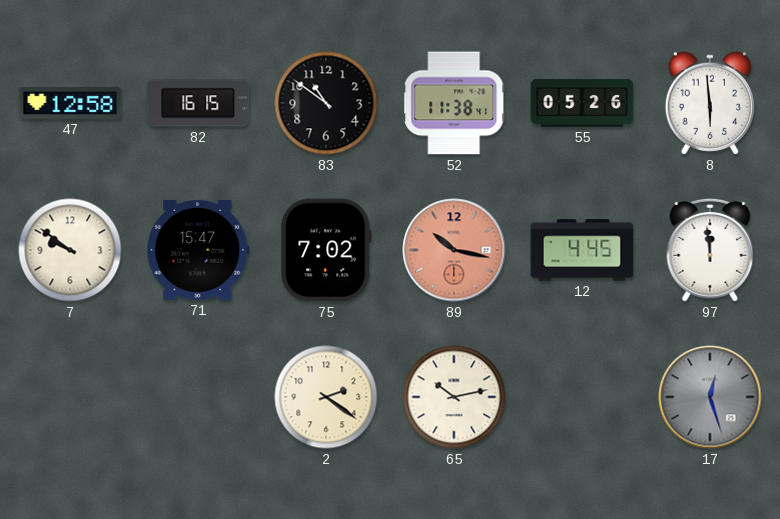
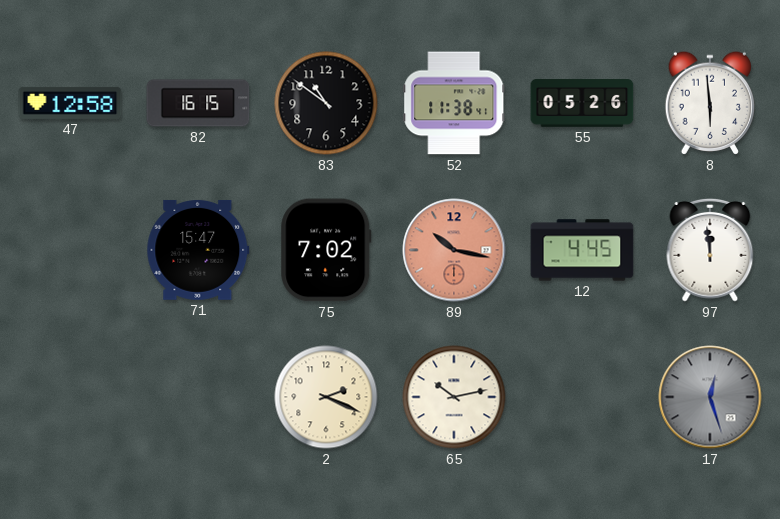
7: 9:51 -> none
2: 2:21 -> 2:19
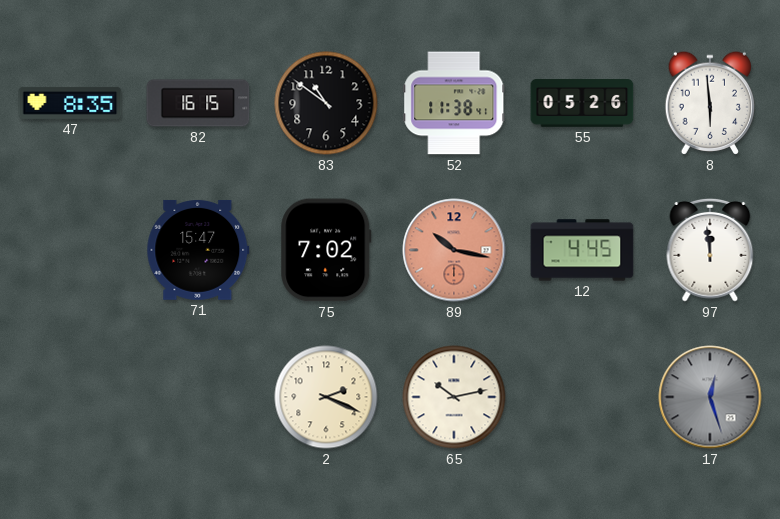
47: 12:58 -> 8:35
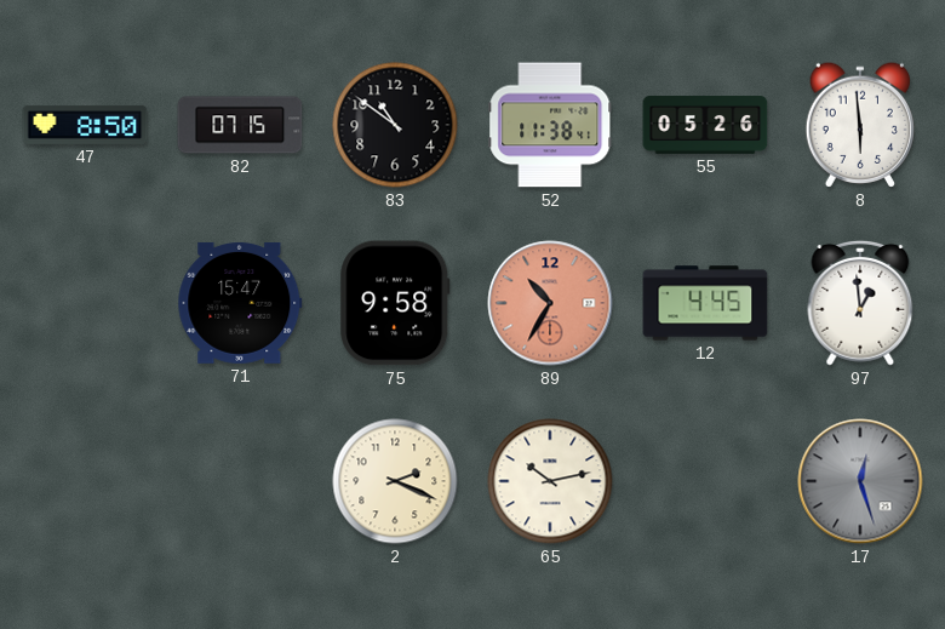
47: 8:35 -> 8:50
82: 16:15 -> 07:15
75: 7:02 -> 9:58
89: 10:17 -> 10:35
97: 11:59 -> 12:59
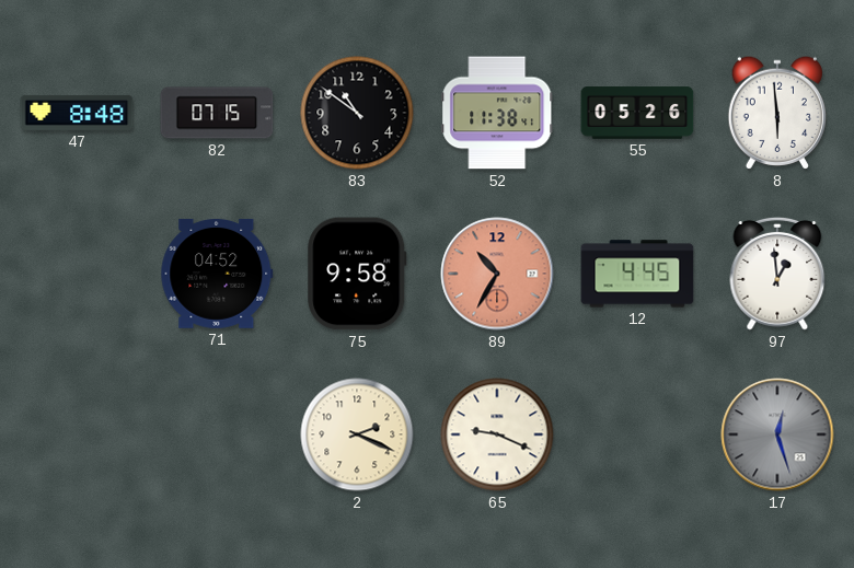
47: 8:50 -> 8:48
71: 15:47 -> 04:52
65: 10:13 -> 9:19
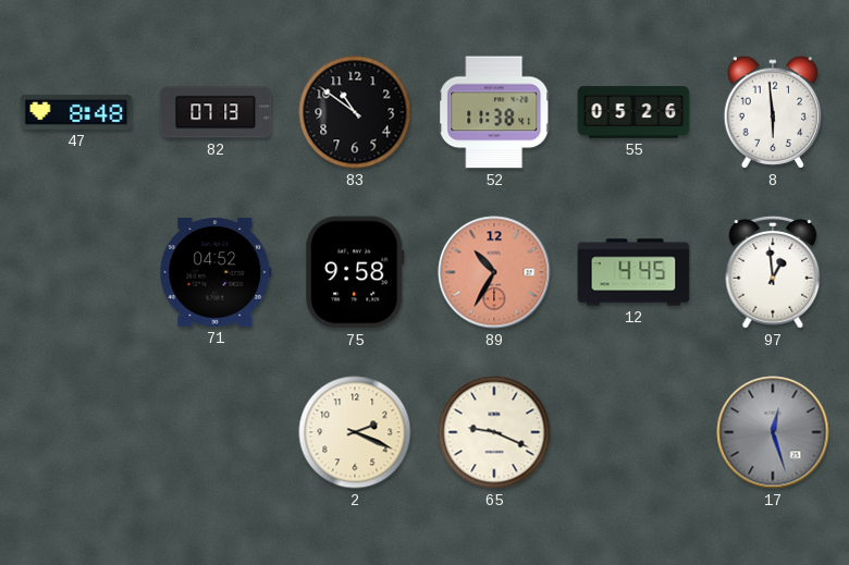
82: 07:15 -> 07:13
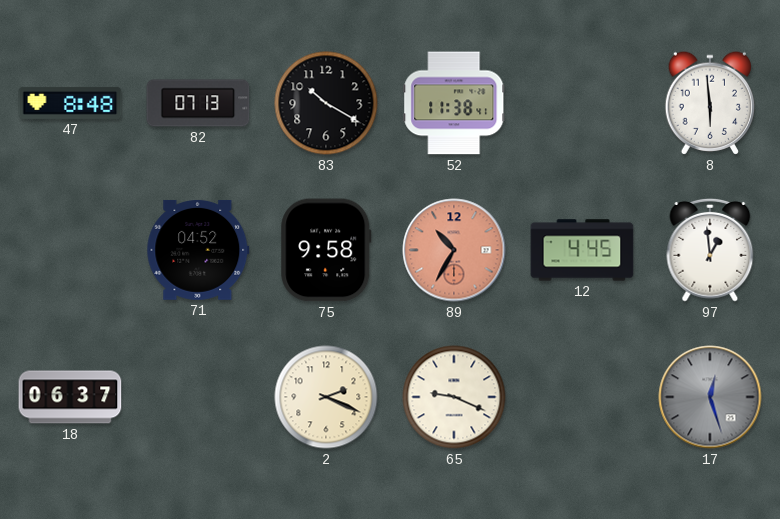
83: 10:51 -> 10:20
55: 05:26 -> none
18: none -> 06:37
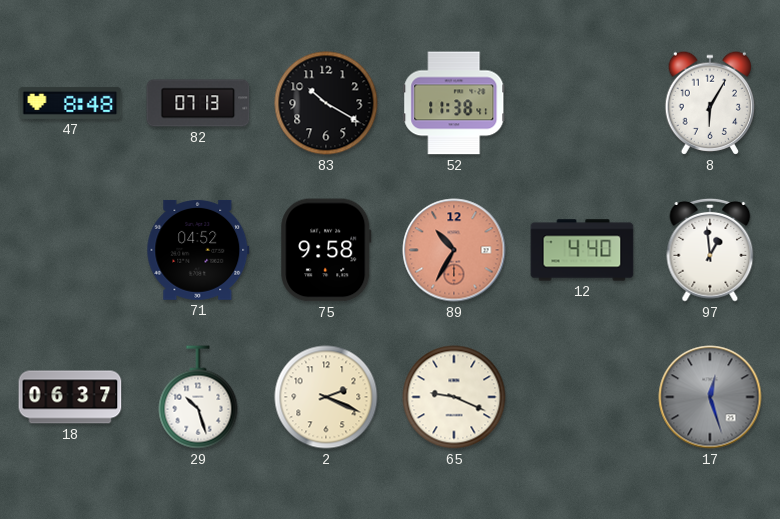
8: 5:59 -> 6:05
12: 4:45 -> 4:40
29: none -> 10:27
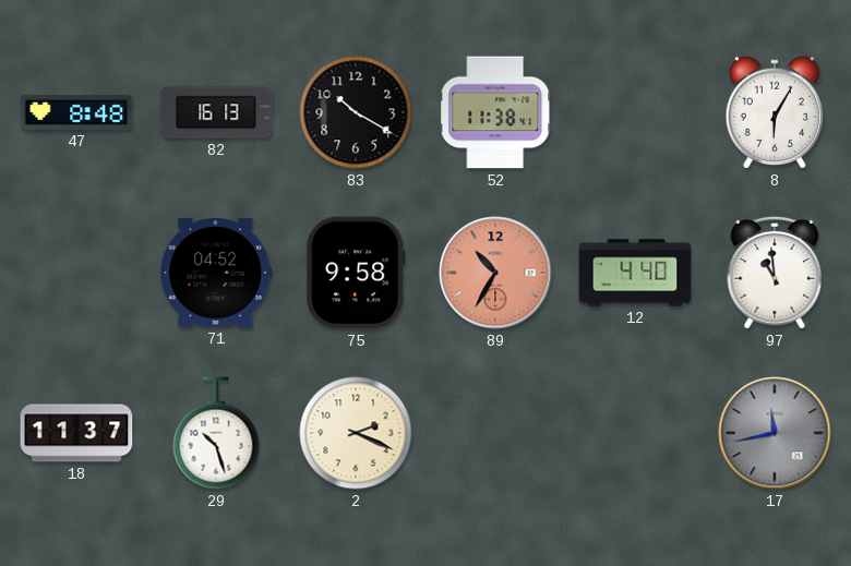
82: 07:13 -> 16:13
97: 12:59 -> 10:59
18: 06:37 -> 11:37
65: 9:19 -> none
17: 12:27 -> 11:43
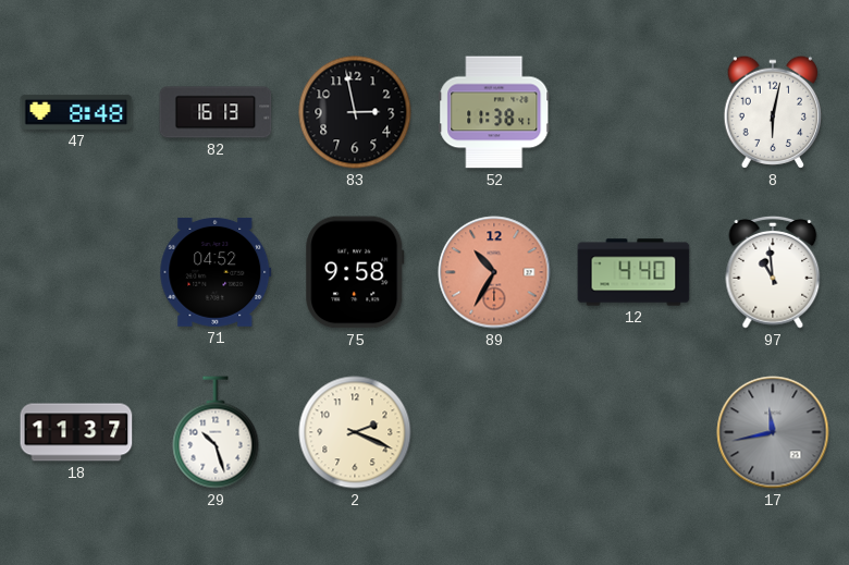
83: 10:20 -> 2:58
8: 6:05 -> 6:02
